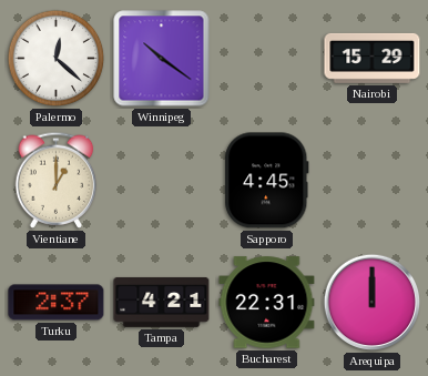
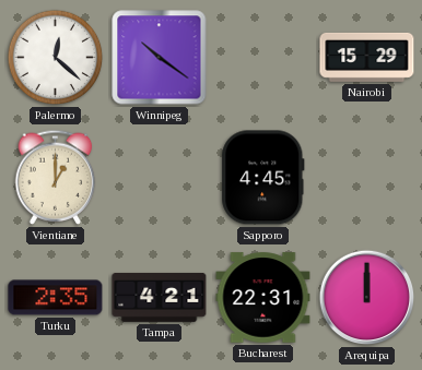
Turku: 2:37 -> 2:35
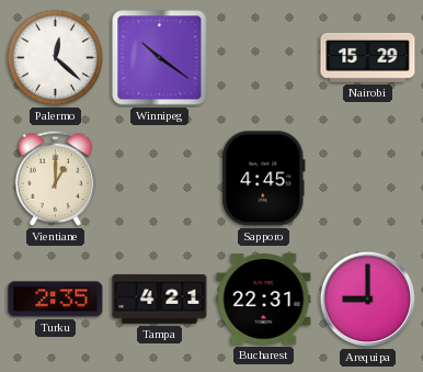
Arequipa: 12:00 -> 9:00
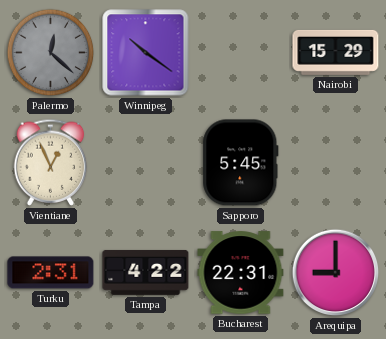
Palermo dial: white -> grey
Vientiane: 1:00 -> 12:56
Sapporo: 4:45 -> 5:45
Turku: 2:35 -> 2:31
Tampa: 4:21 -> 4:22
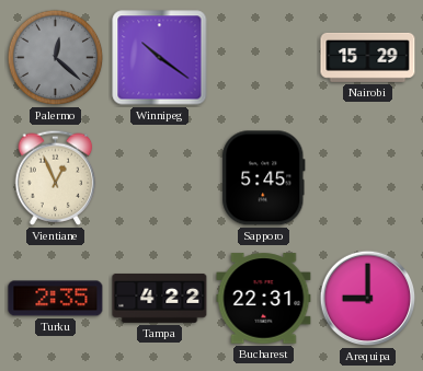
Turku: 2:31 -> 2:35
